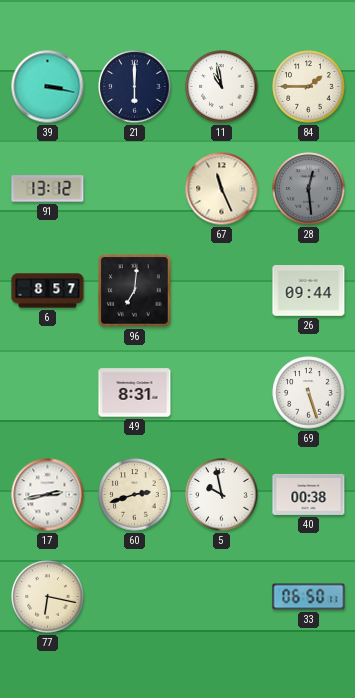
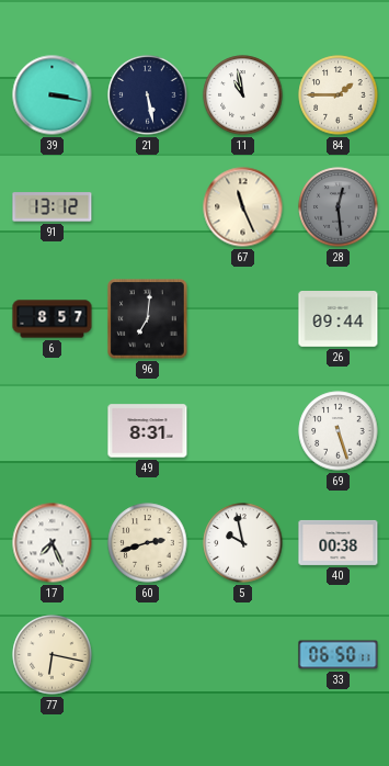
21: 6:00 -> 5:28
17: 2:43 -> 7:26
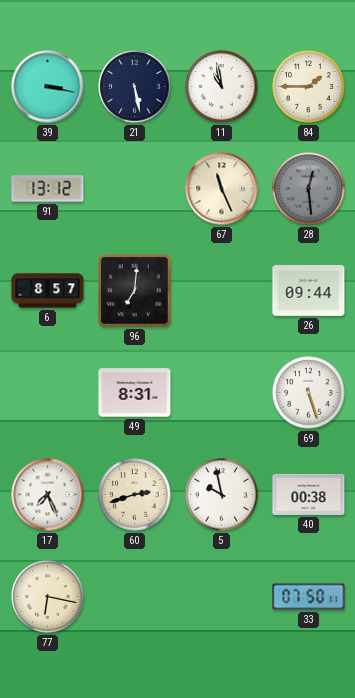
33: 06:50 -> 07:50
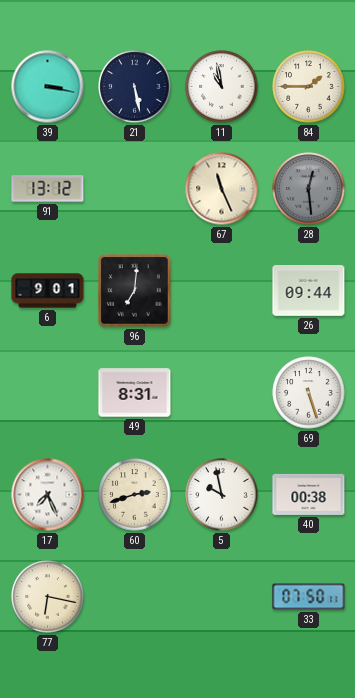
6: 8:57 -> 9:01
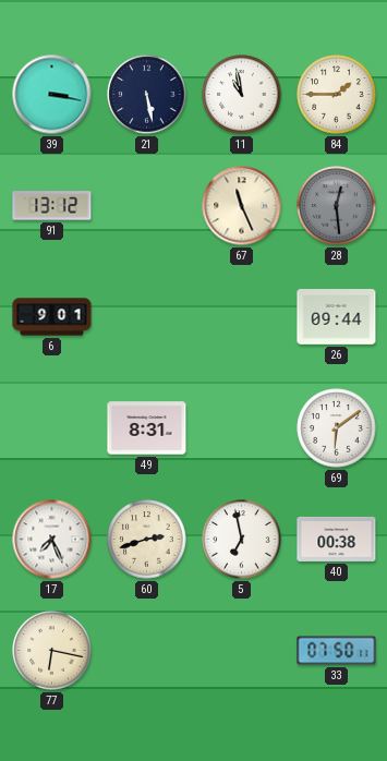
96: 7:01 -> none
69: 5:27 -> 6:09
5: 9:58 -> 6:58
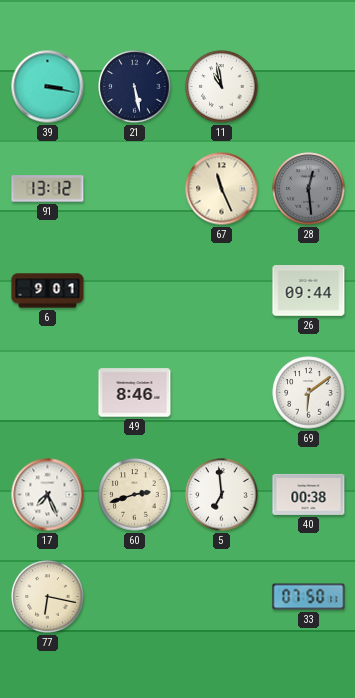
84: 1:45 -> none
49: 8:31 -> 8:46
5: 6:58 -> 6:59
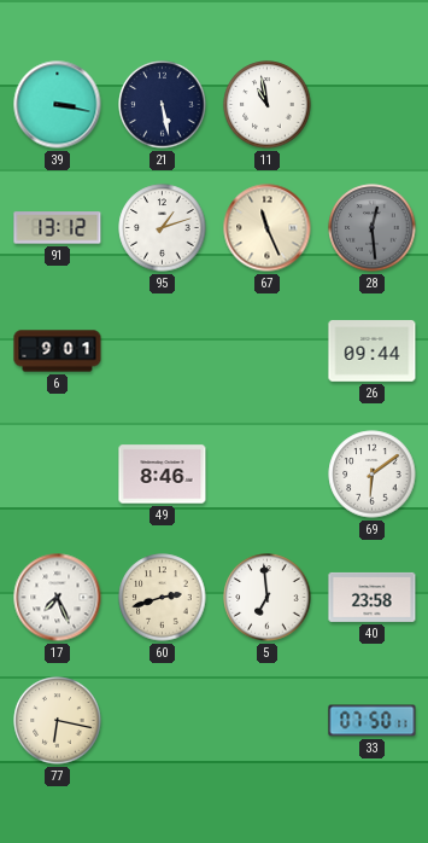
95: none -> 1:12
40: 00:38 -> 23:58
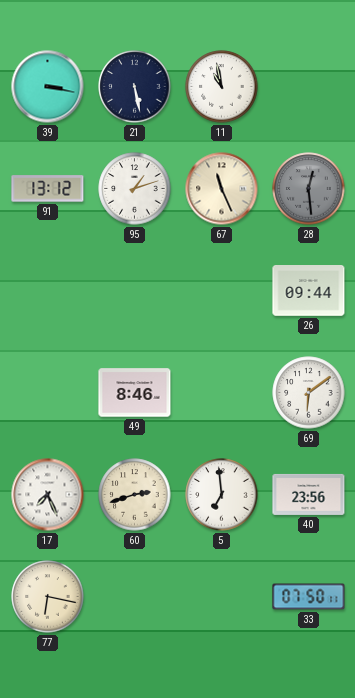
6: 9:01 -> none
40: 23:58 -> 23:56
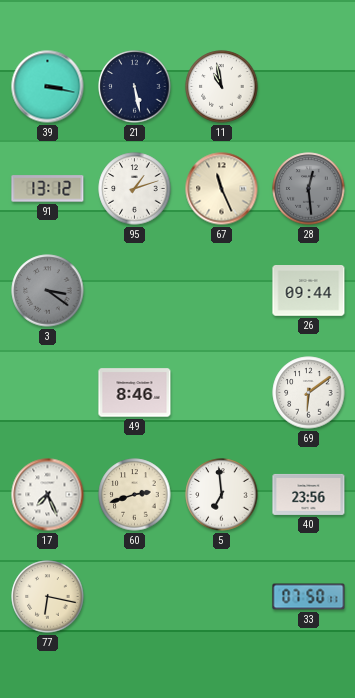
3: none -> 3:21
